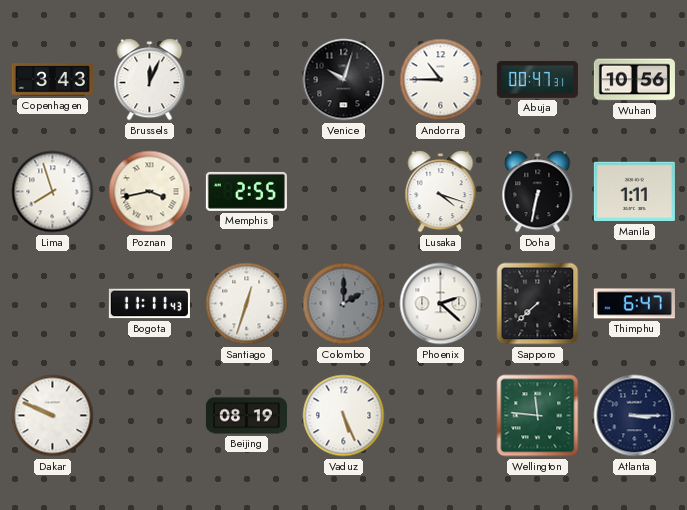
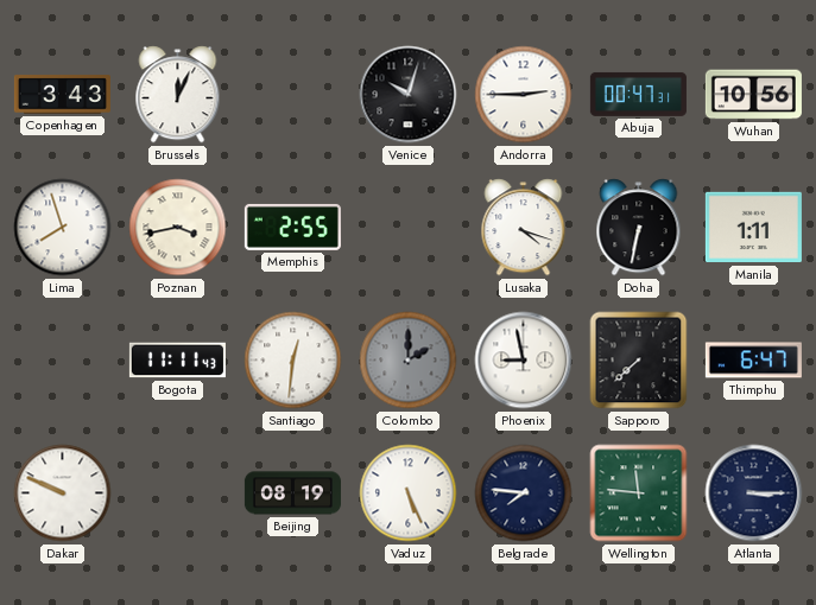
Andorra: 10:45 -> 2:45
Santiago: 12:33 -> 12:31
Phoenix: 2:22 -> 8:58
Belgrade: none -> 7:46
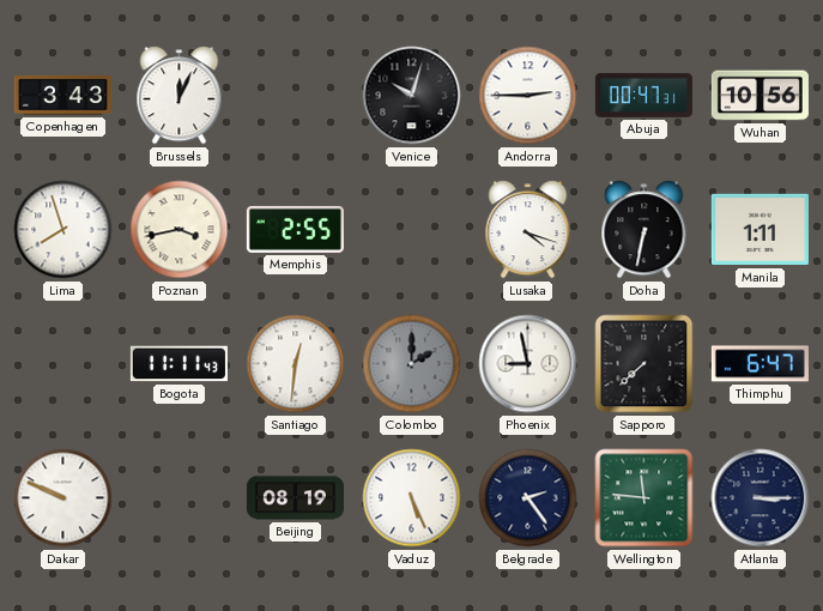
Belgrade: 7:46 -> 2:24
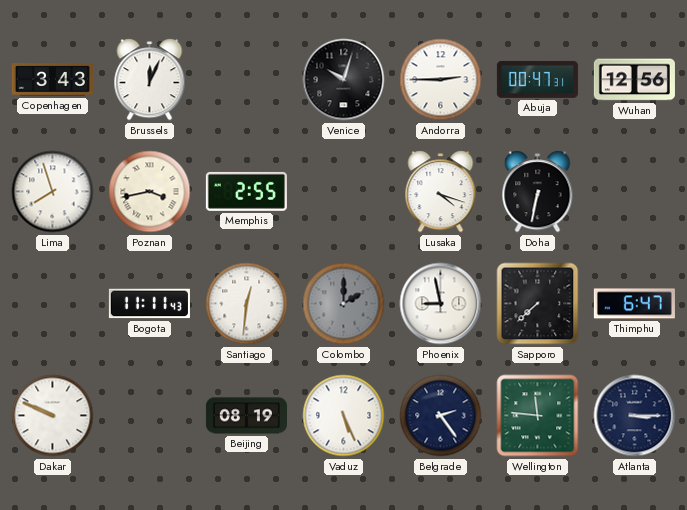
Wuhan: 10:56 -> 12:56
Manila: 1:11 -> none
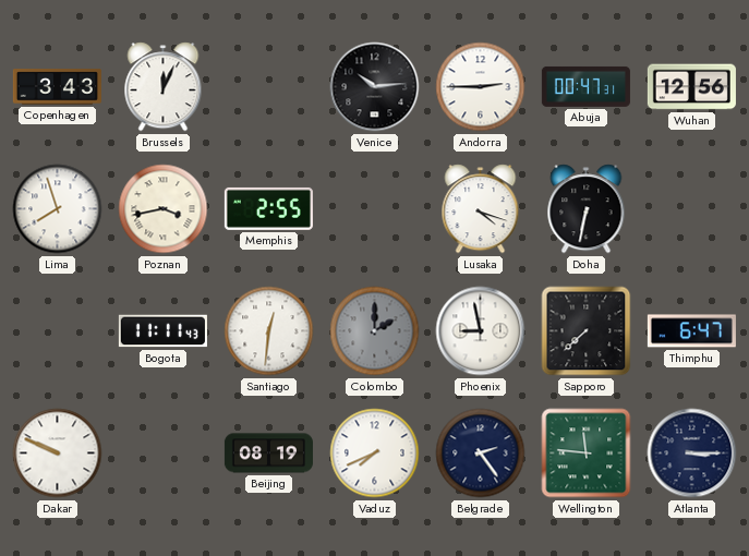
Venice: 10:03 -> 10:14
Vaduz: 5:26 -> 7:41
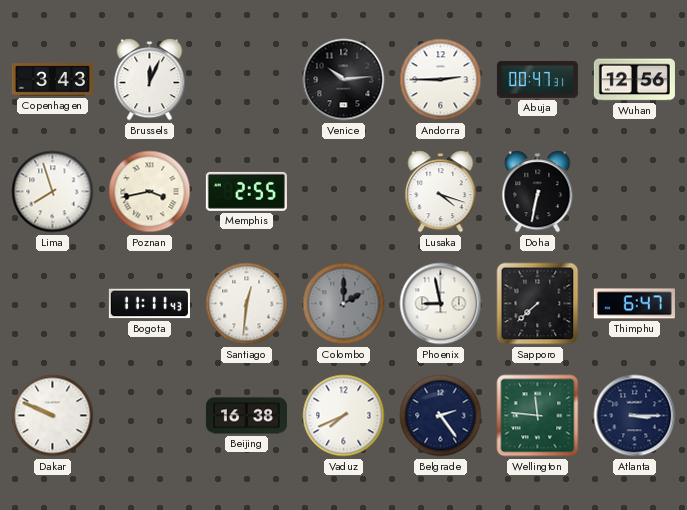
Beijing: 08:19 -> 16:38
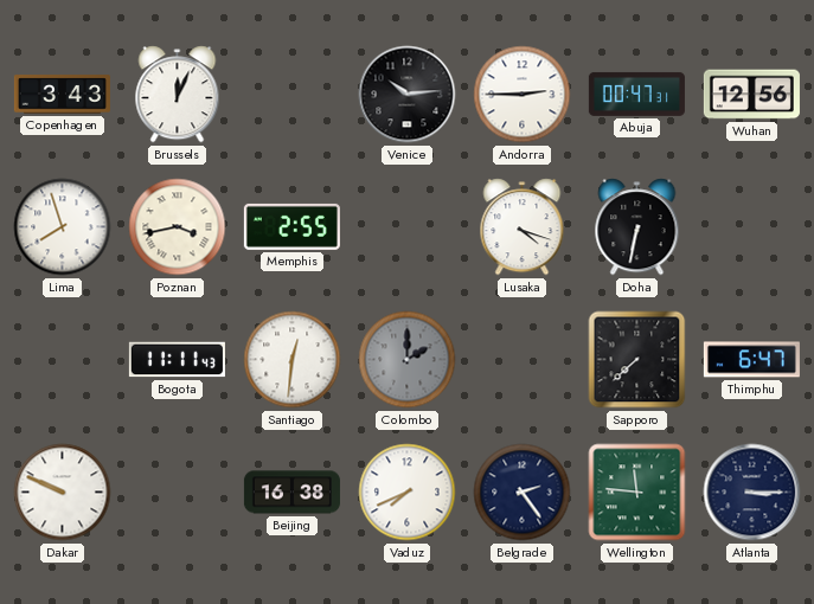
Phoenix: 8:58 -> none
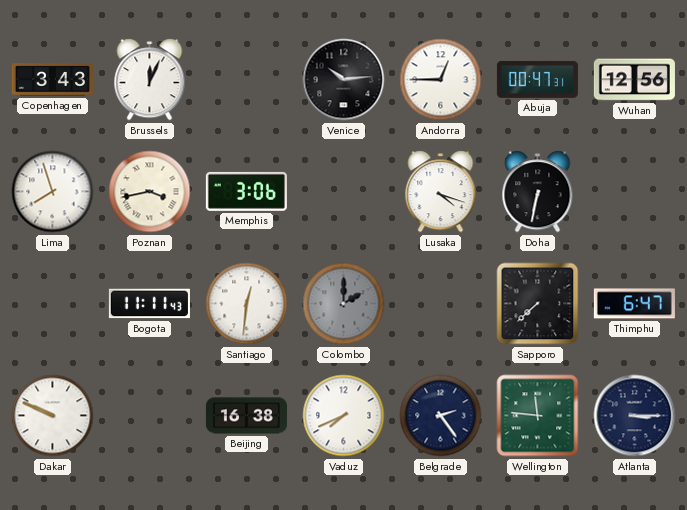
Andorra: 2:45 -> 12:45
Memphis: 2:55 -> 3:06
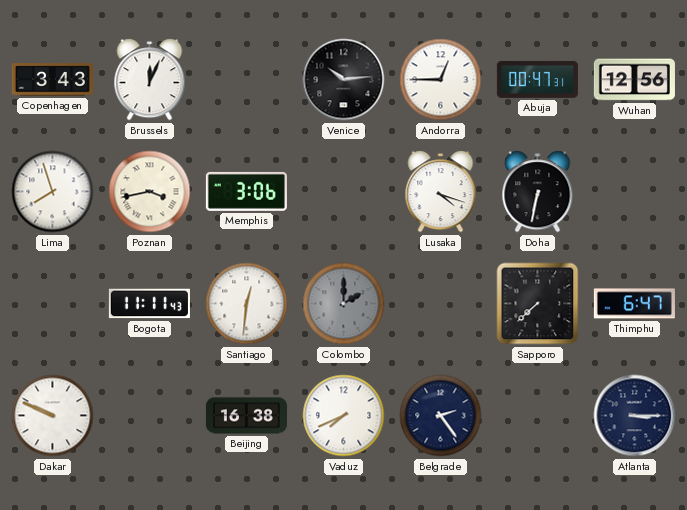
Wellington: 11:46 -> none
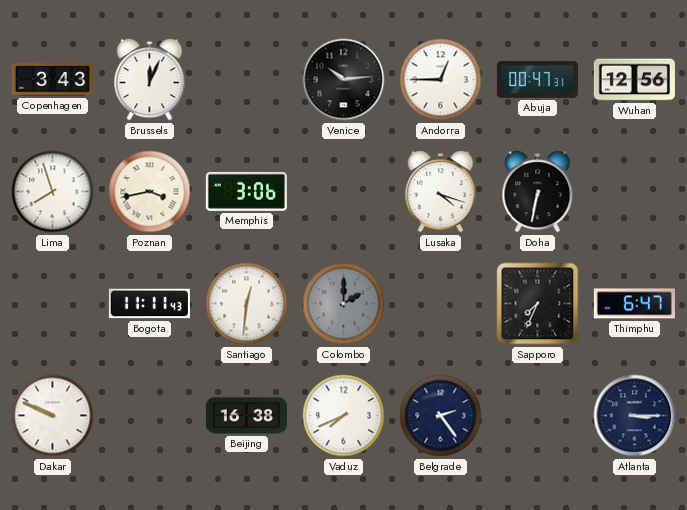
Sapporo: 7:38 -> 7:34
